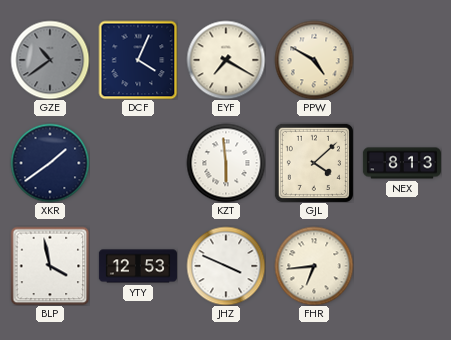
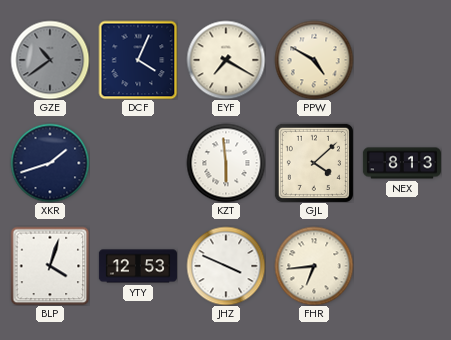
XKR: 1:39 -> 1:42
BLP: 3:58 -> 4:03
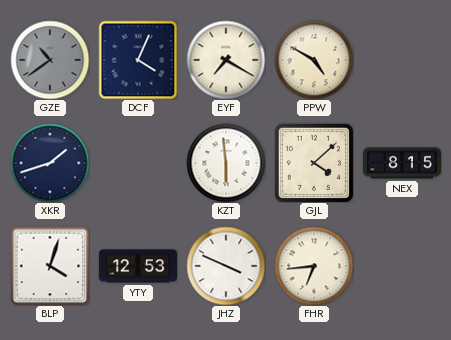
NEX: 8:13 -> 8:15
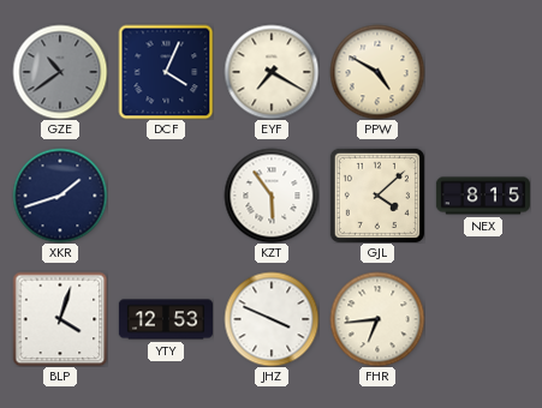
KZT: 5:59 -> 5:54
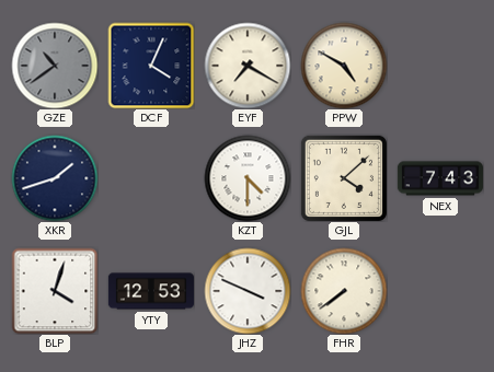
KZT: 5:54 -> 4:30
NEX: 8:15 -> 7:43
FHR: 6:44 -> 7:39
